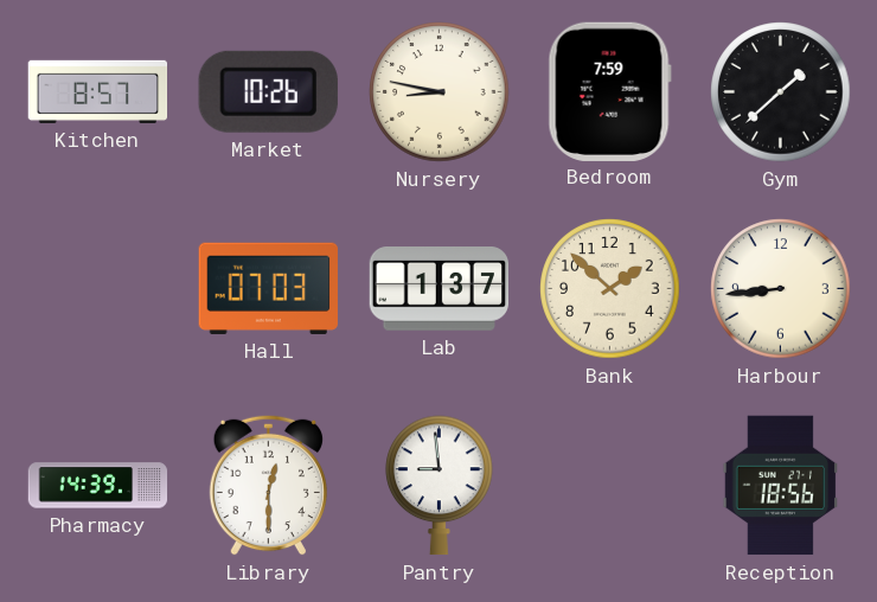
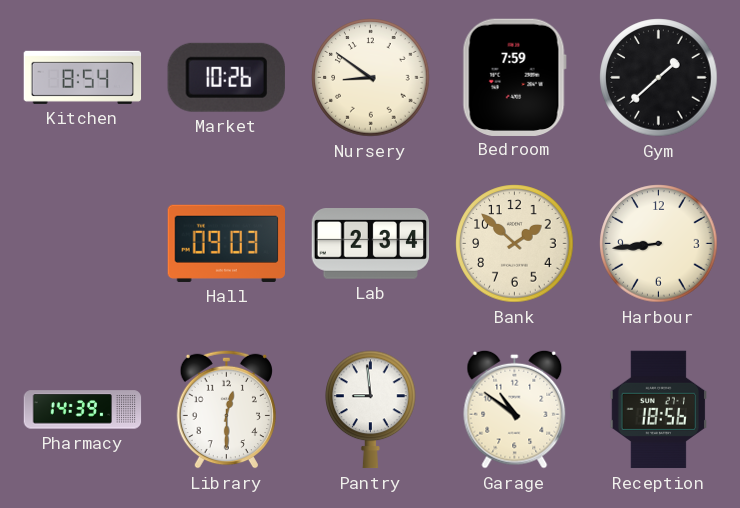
Kitchen: 8:57 -> 8:54
Nursery: 8:47 -> 8:51
Hall: 07:03 -> 09:03
Lab: 1:37 -> 2:34
Garage: none -> 10:51
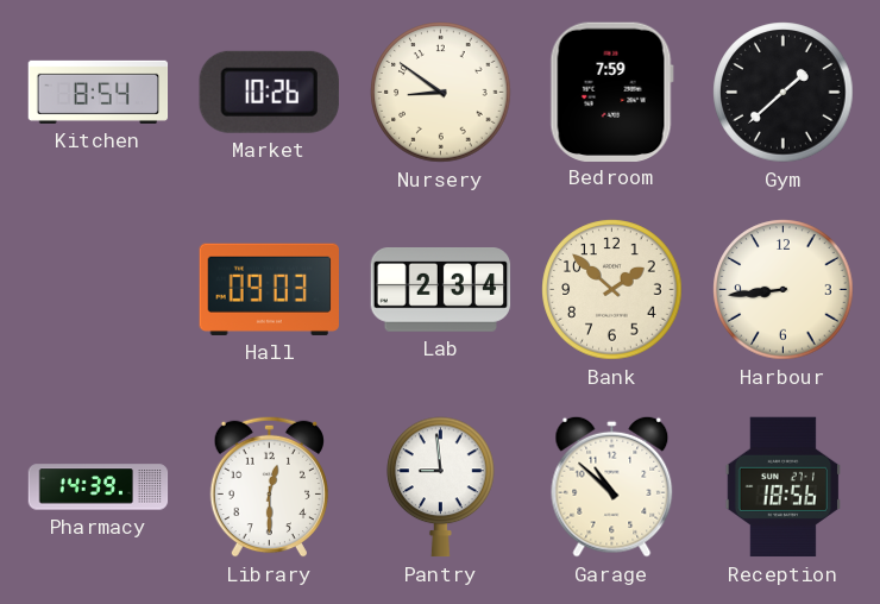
Garage: 10:51 -> 10:52
